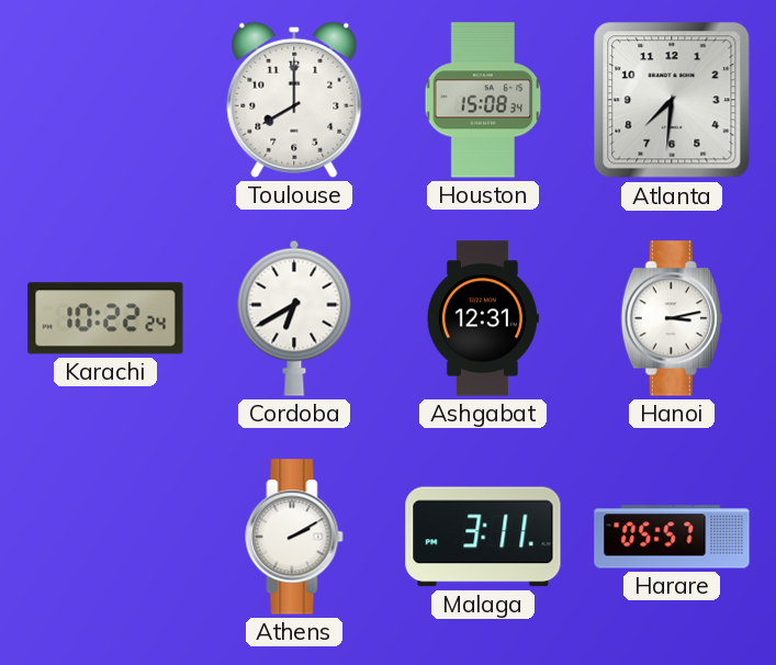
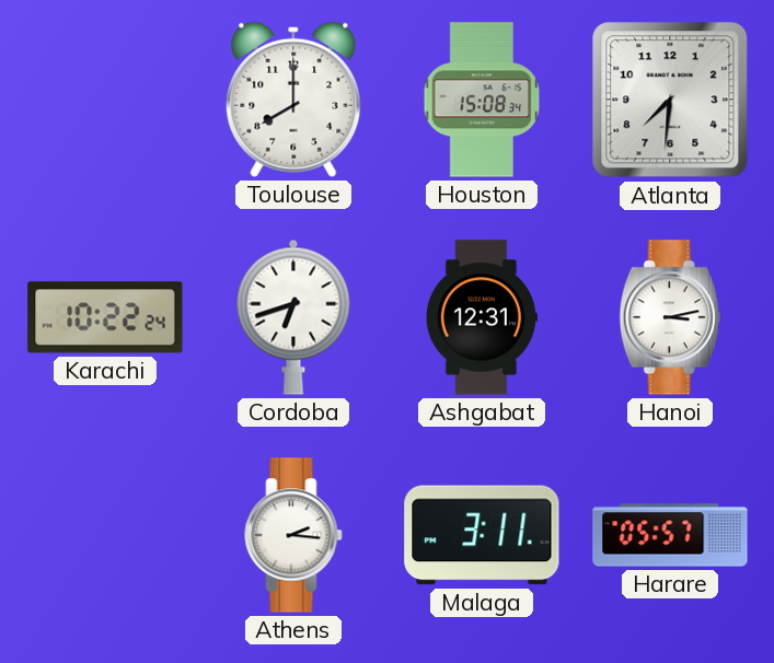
Cordoba: 6:40 -> 6:42
Athens: 2:10 -> 2:16
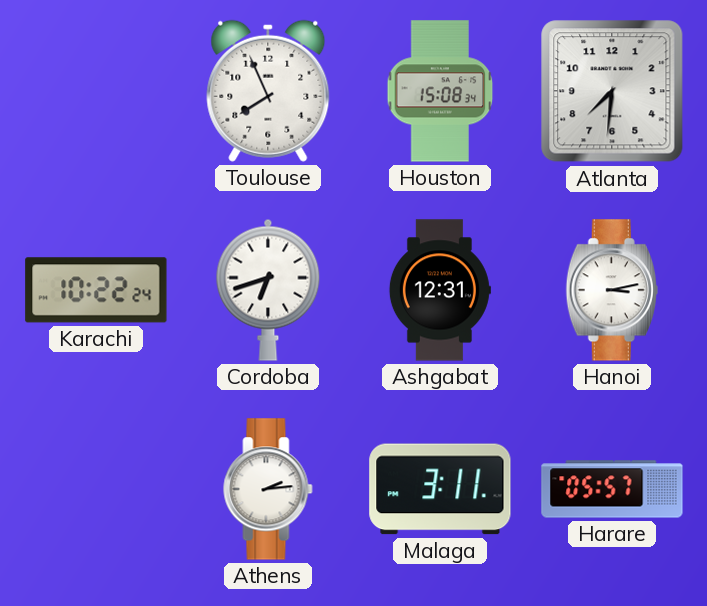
Toulouse: 8:00 -> 7:56
Athens: 2:16 -> 2:14
